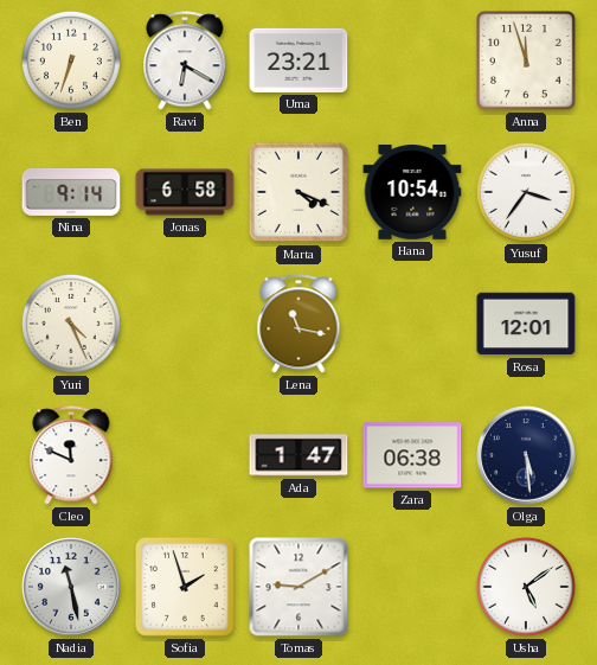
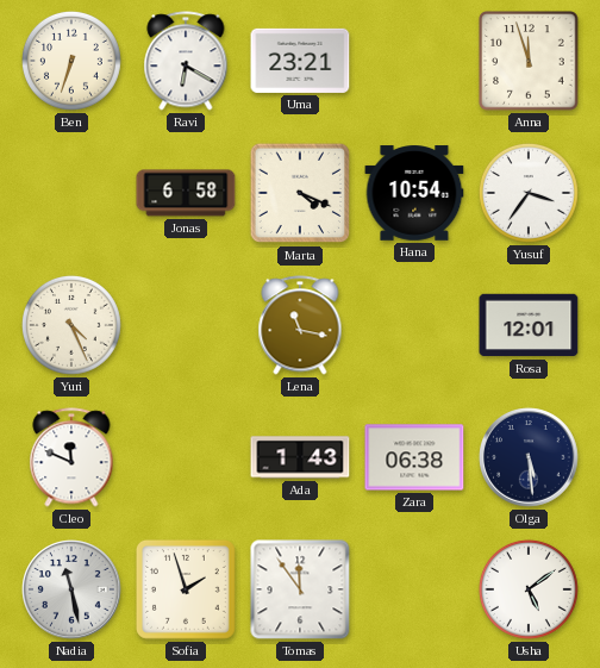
Nina: 9:14 -> none
Ada: 1:47 -> 1:43
Tomas: 9:10 -> 11:54
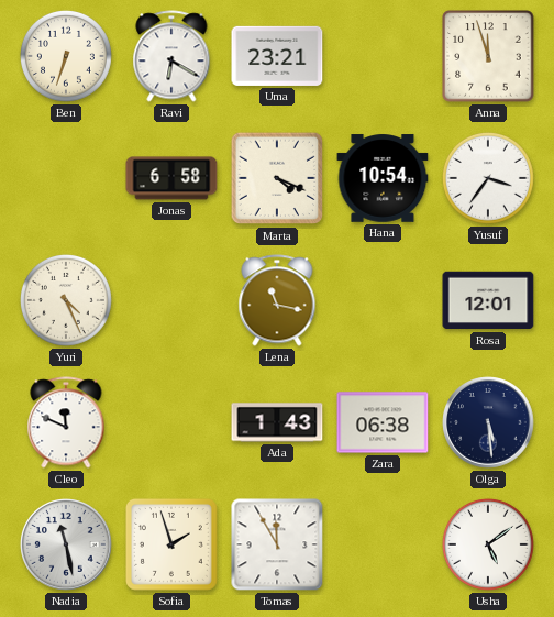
Tomas: 11:54 -> 11:55
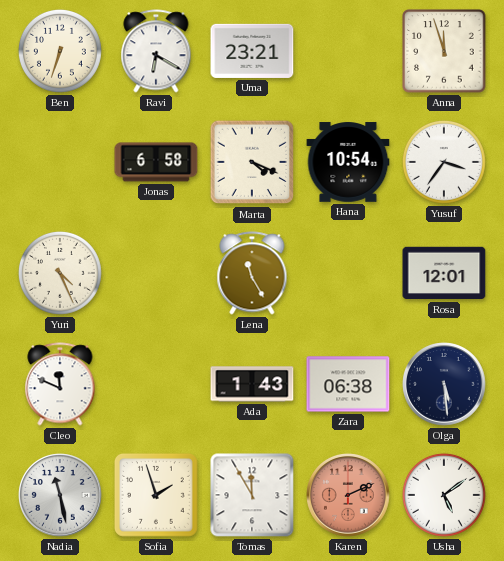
Lena: 11:17 -> 11:25
Karen: none -> 2:11
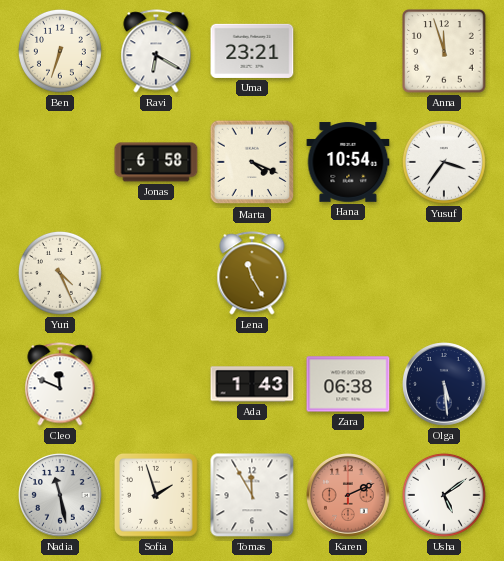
Rosa: 12:01 -> none
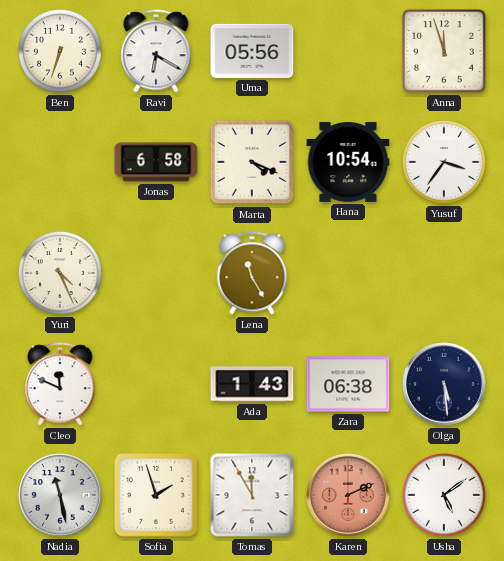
Uma: 23:21 -> 05:56
